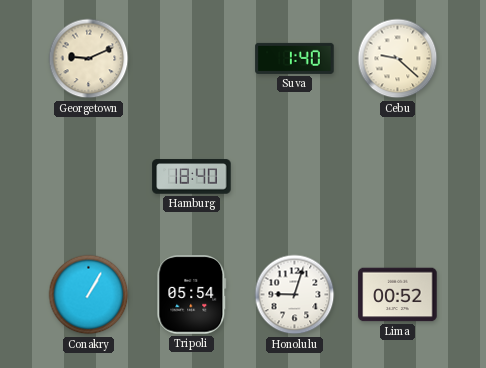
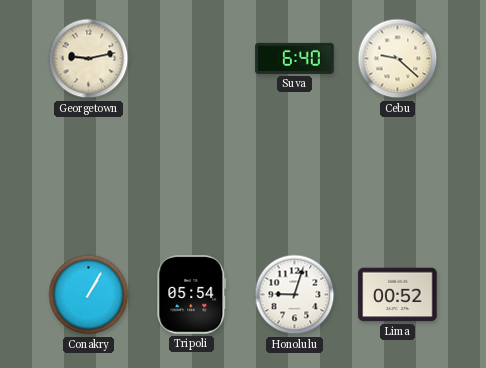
Georgetown: 9:11 -> 9:13
Suva: 1:40 -> 6:40
Hamburg: 18:40 -> none
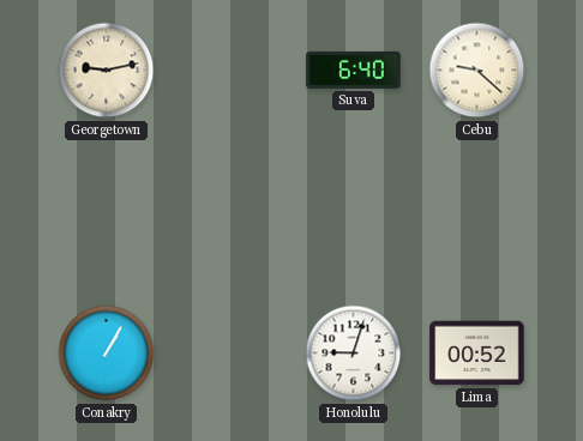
Tripoli: 05:54 -> none
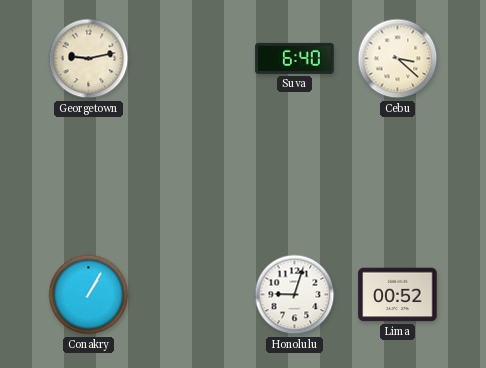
Cebu: 9:22 -> 3:22
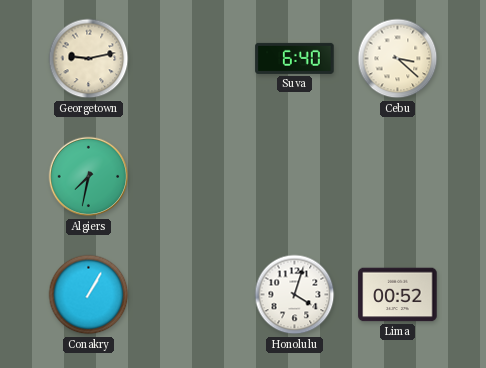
Algiers: none -> 7:32
Honolulu: 9:03 -> 4:03
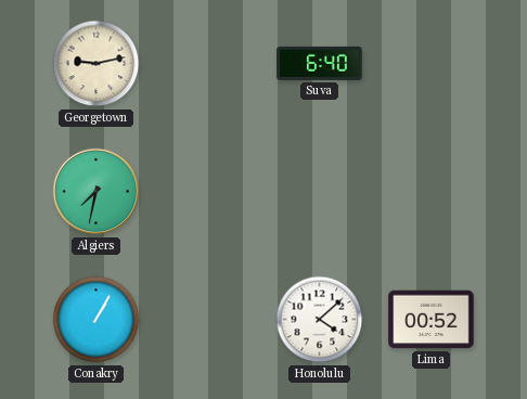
Cebu: 3:22 -> none
Honolulu: 4:03 -> 4:08
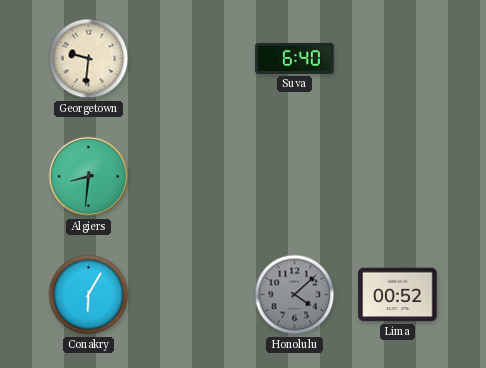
Georgetown: 9:13 -> 9:31
Algiers: 7:32 -> 8:31
Conakry: 1:05 -> 6:05
Honolulu dial: white -> grey
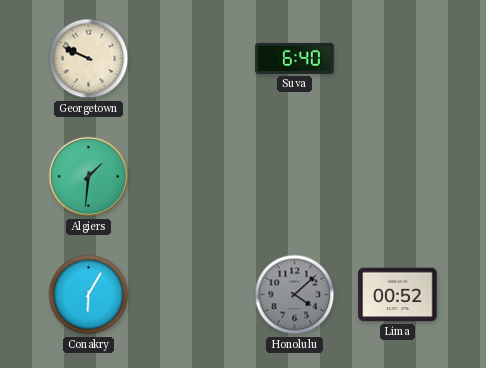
Georgetown: 9:31 -> 9:49
Algiers: 8:31 -> 1:31
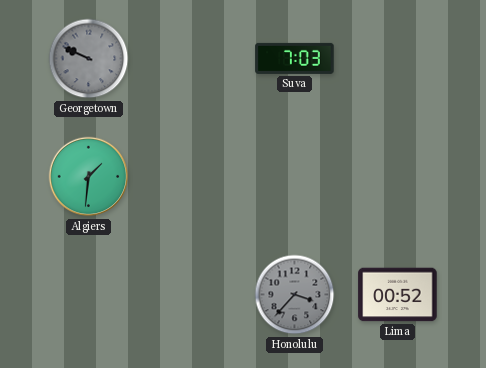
Georgetown dial: cream -> grey
Suva: 6:40 -> 7:03
Conakry: 6:05 -> none
Honolulu: 4:08 -> 3:37
